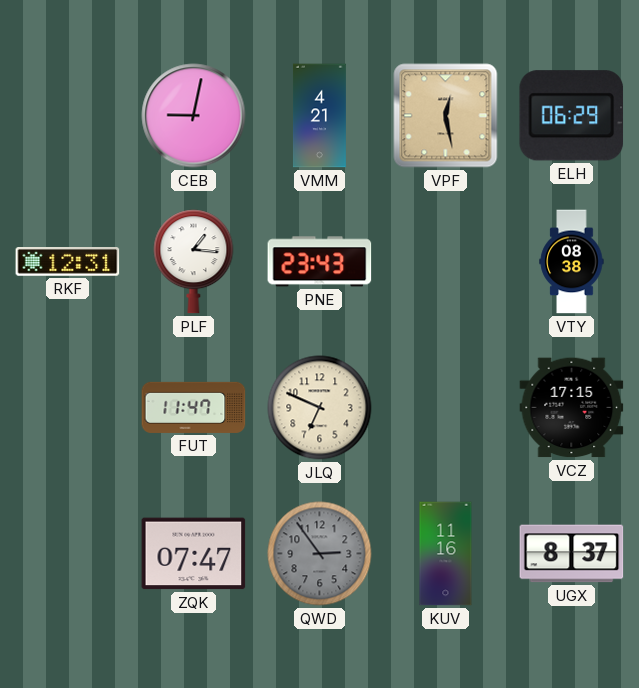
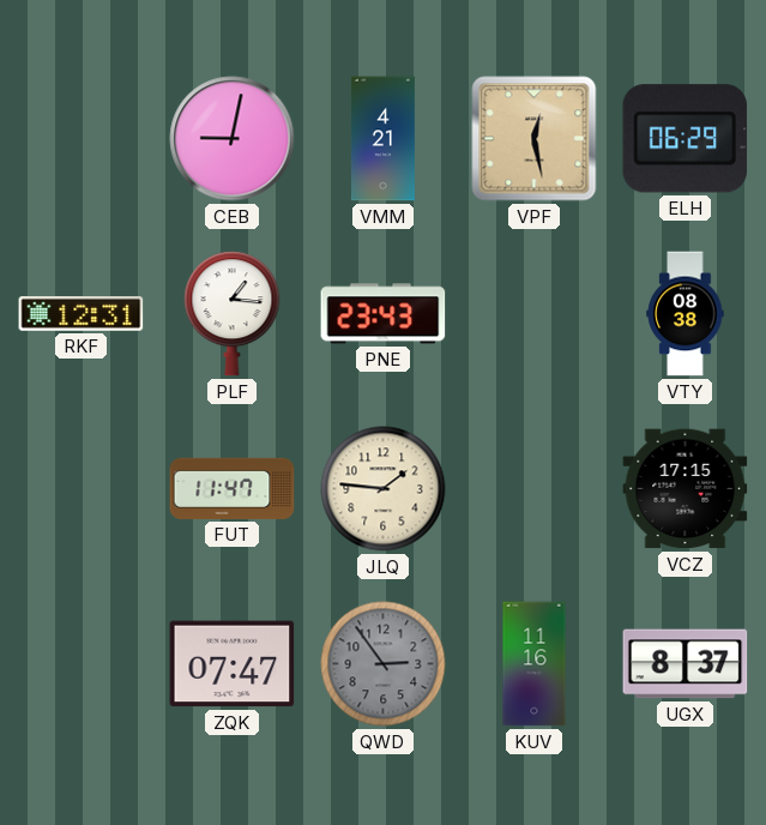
JLQ: 6:49 -> 1:46
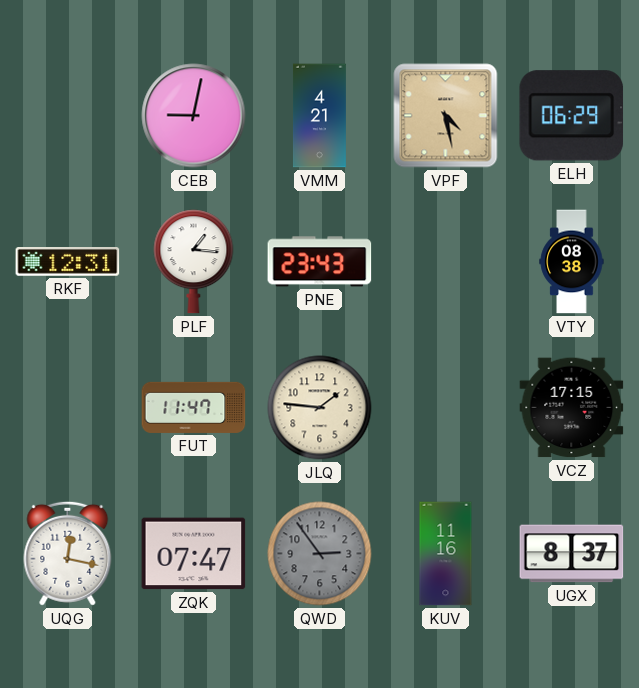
VPF: 12:28 -> 4:28
UQG: none -> 12:17
